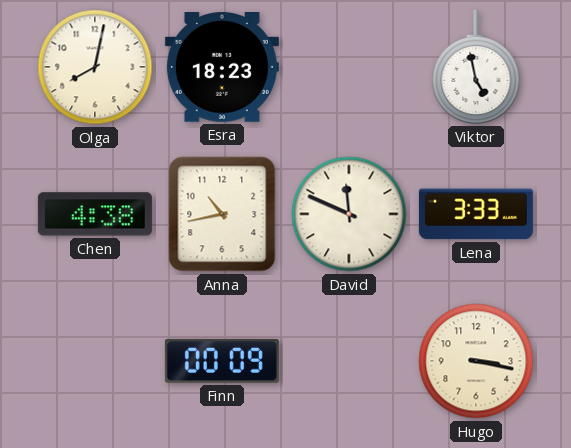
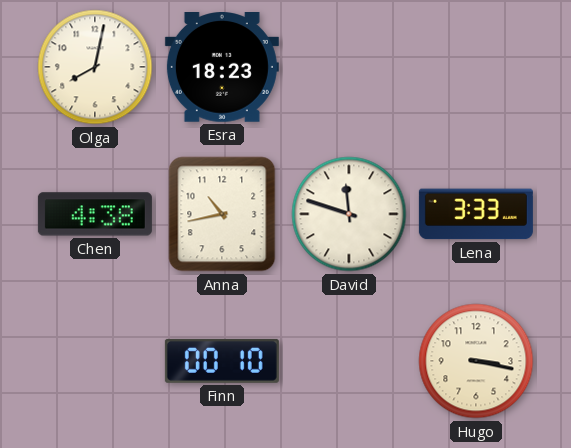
Viktor: 4:58 -> none
David: 11:49 -> 11:48
Finn: 00:09 -> 00:10
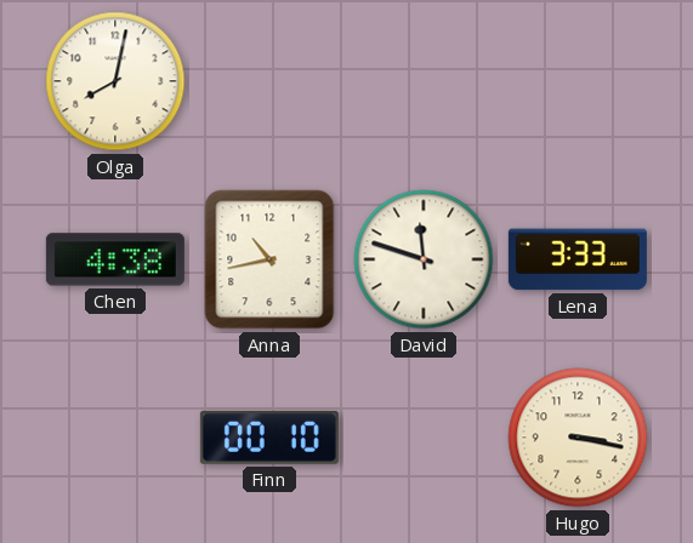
Esra: 18:23 -> none
